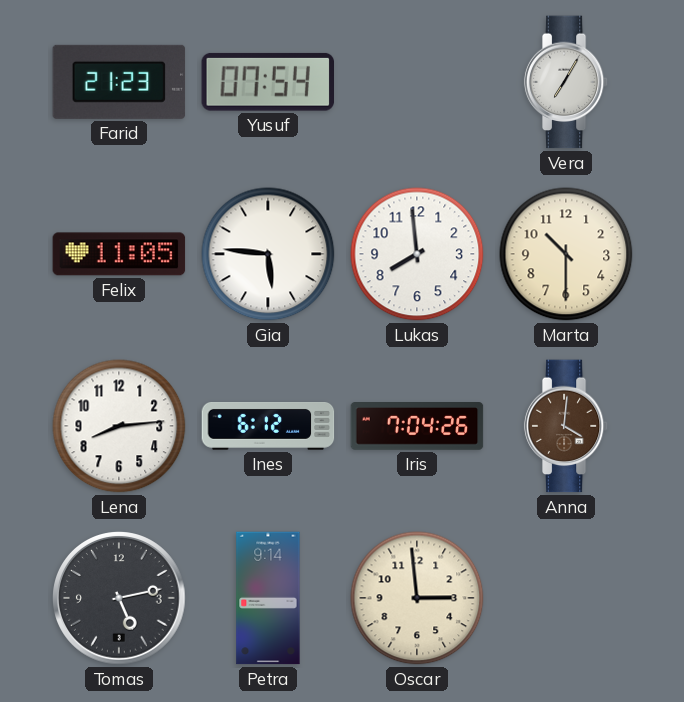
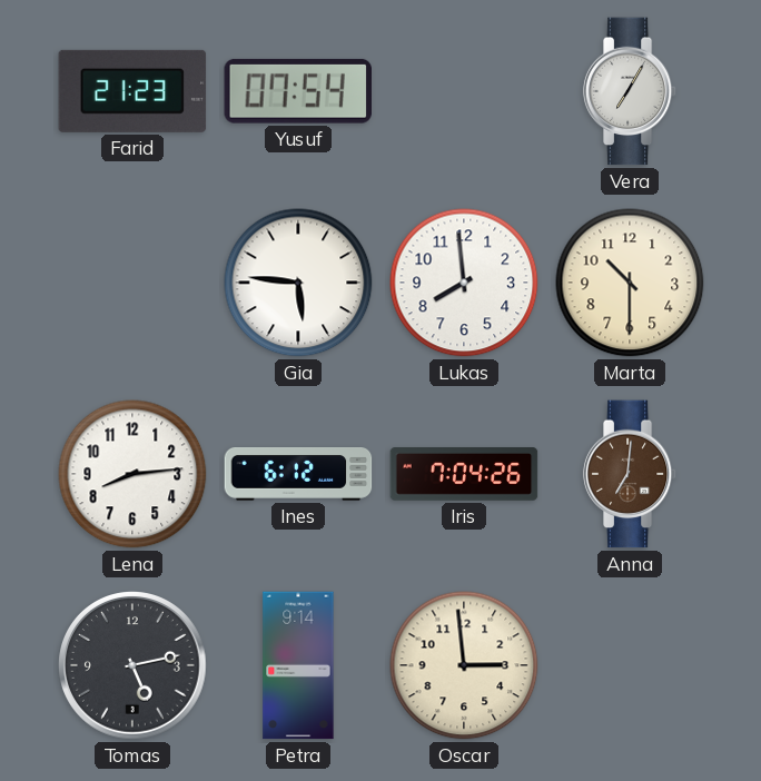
Felix: 11:05 -> none
Anna: 4:01 -> 7:01
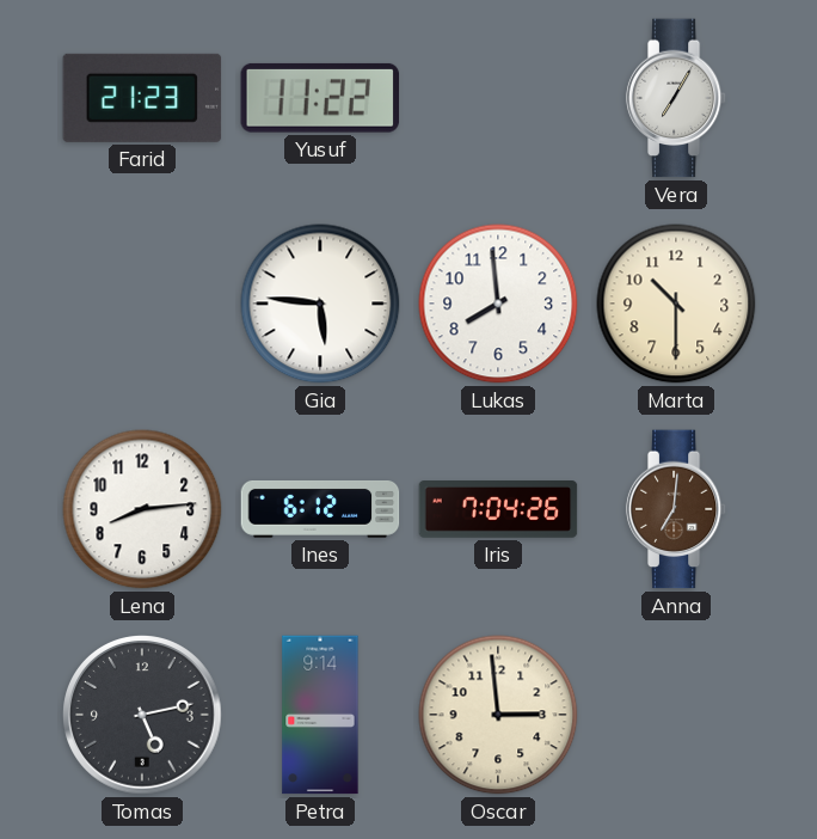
Yusuf: 07:54 -> 11:22
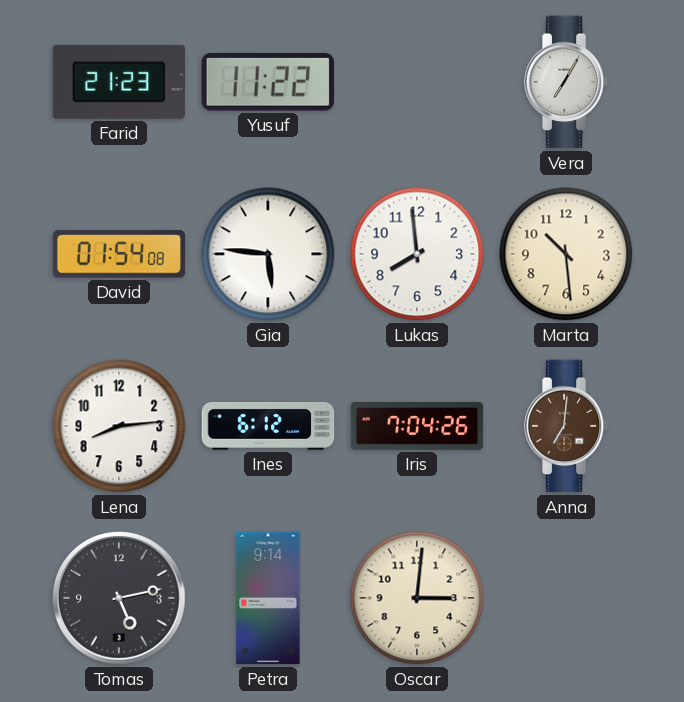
David: none -> 01:54
Marta: 10:30 -> 10:29
Oscar: 2:59 -> 3:01
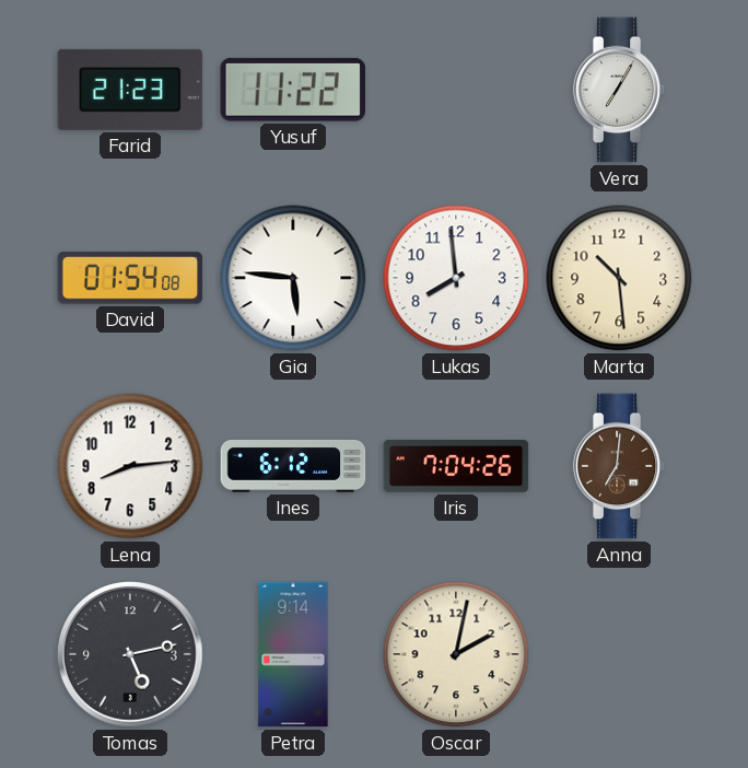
Oscar: 3:01 -> 2:02
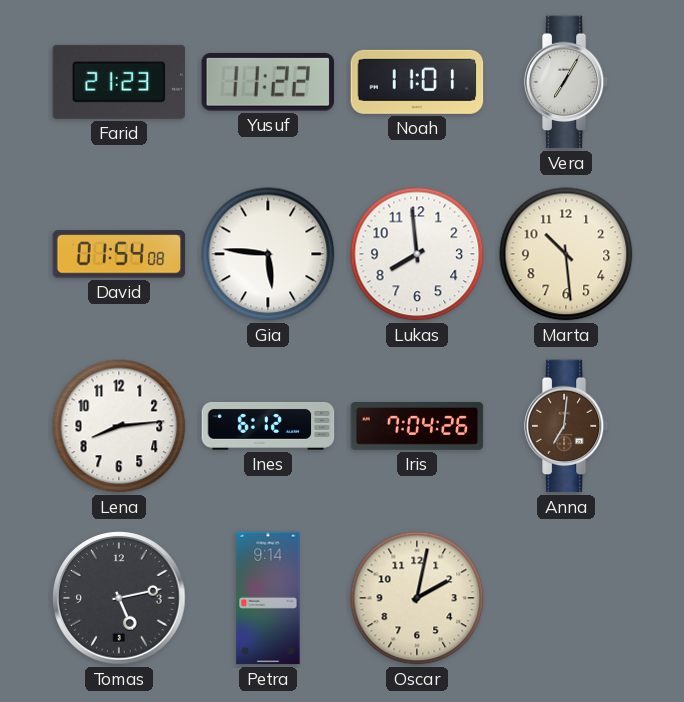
Noah: none -> 11:01
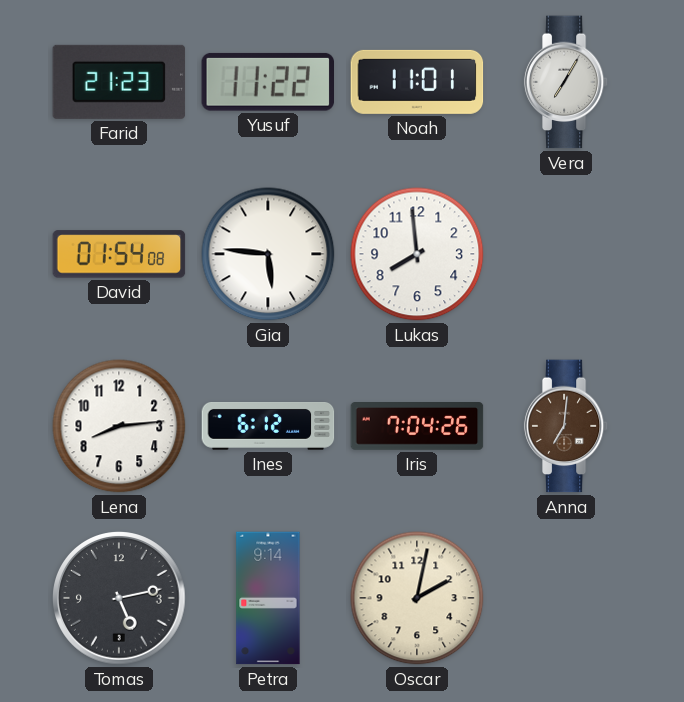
Marta: 10:29 -> none
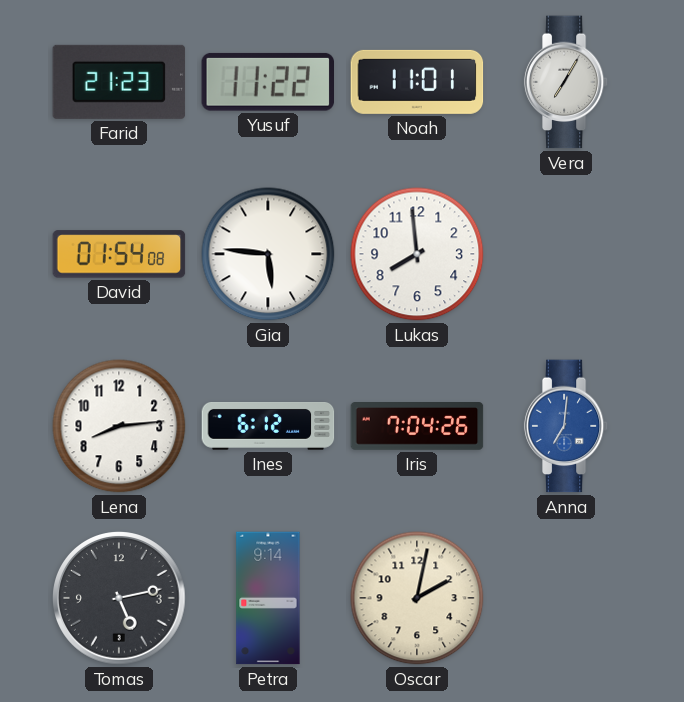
Anna dial: brown -> blue
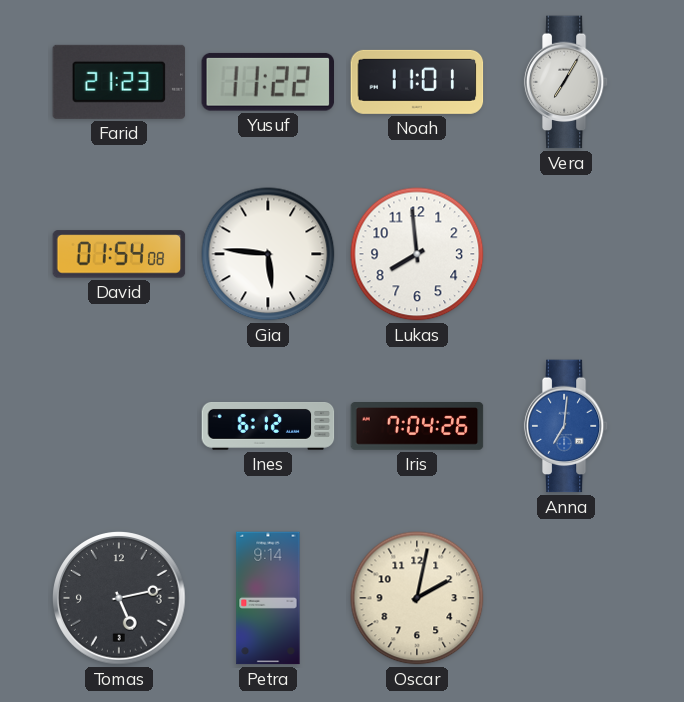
Lena: 8:14 -> none
